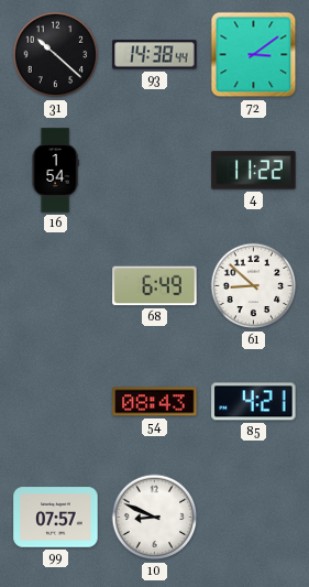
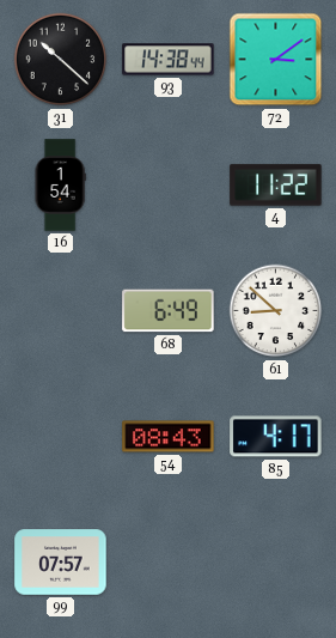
85: 4:21 -> 4:17
10: 8:49 -> none
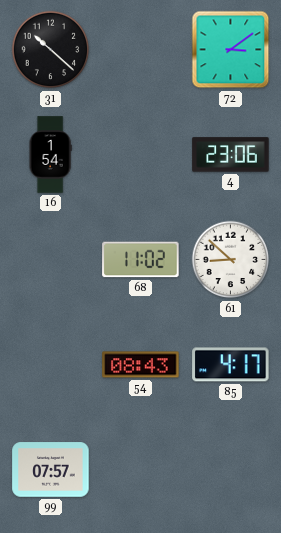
93: 14:38 -> none
4: 11:22 -> 23:06
68: 6:49 -> 11:02
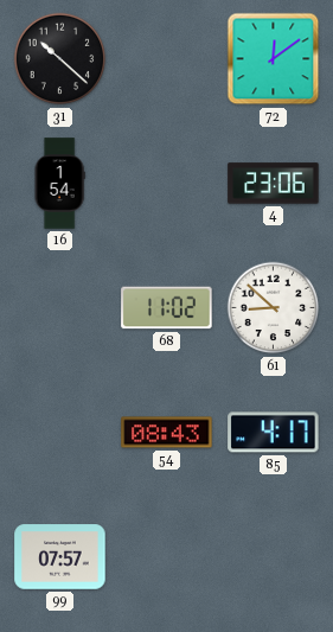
72: 3:09 -> 12:09
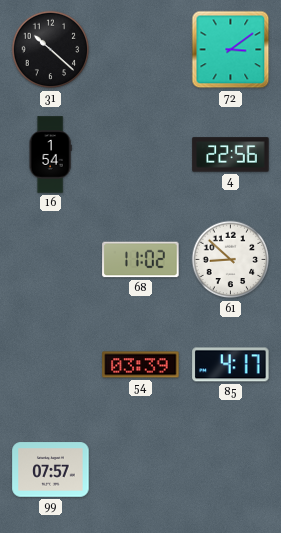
72: 12:09 -> 3:09
4: 23:06 -> 22:56
54: 08:43 -> 03:39
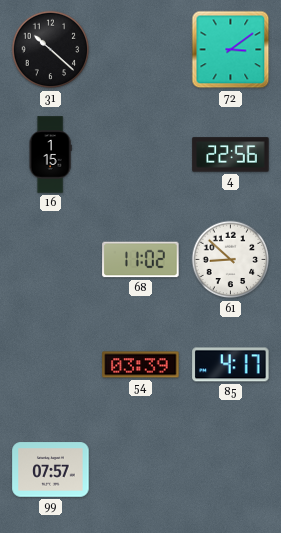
16: 1:54 -> 1:15
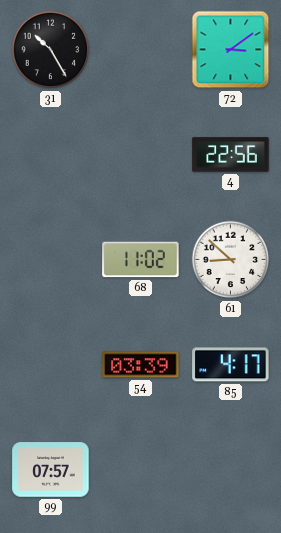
31: 10:22 -> 10:25
16: 1:15 -> none
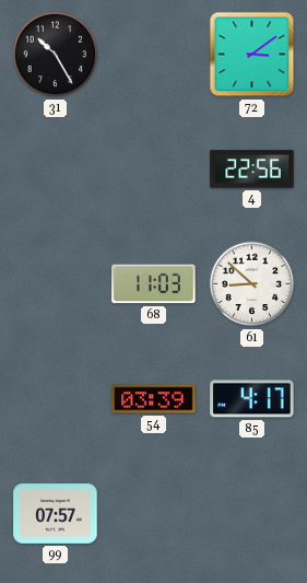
68: 11:02 -> 11:03
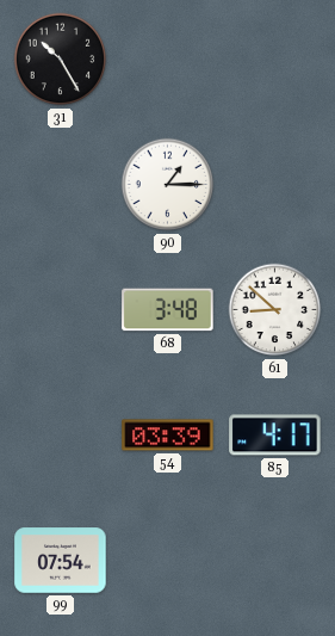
72: 3:09 -> none
90: none -> 1:15
4: 22:56 -> none
68: 11:03 -> 3:48
99: 07:57 -> 07:54
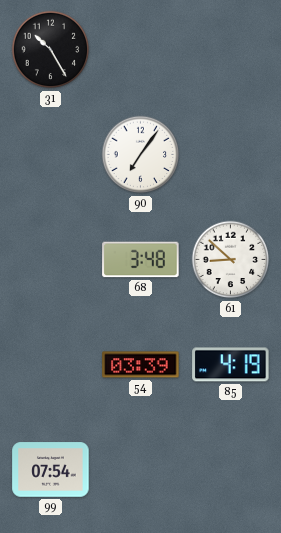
90: 1:15 -> 7:06
85: 4:17 -> 4:19
